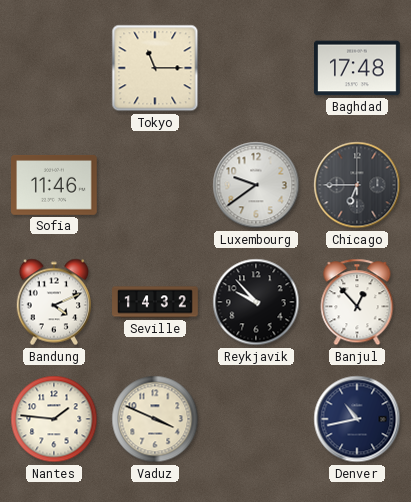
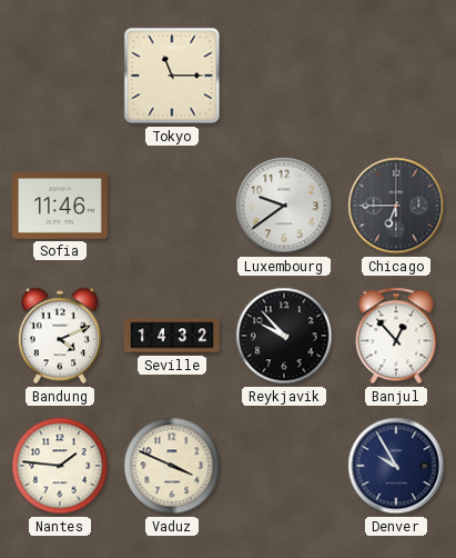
Baghdad: 17:48 -> none
Denver: 10:43 -> 9:55
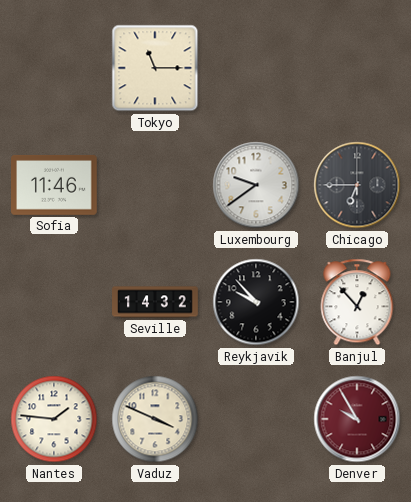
Bandung: 4:11 -> none
Denver dial: navy -> burgundy
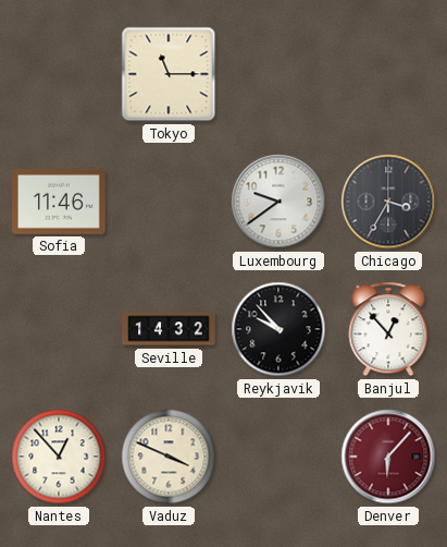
Chicago: 6:45 -> 3:35
Nantes: 1:46 -> 12:53
Denver: 9:55 -> 6:07
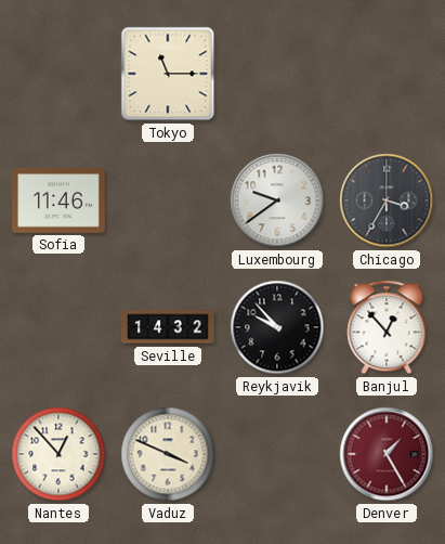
Denver: 6:07 -> 1:25
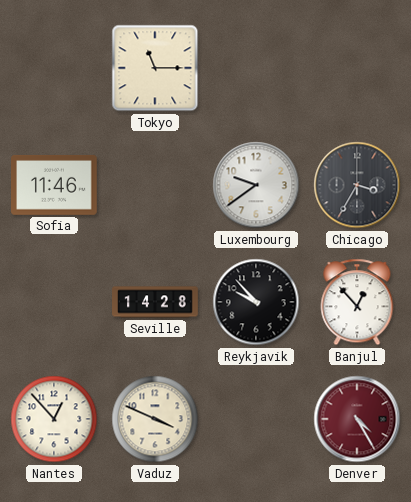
Seville: 14:32 -> 14:28
Denver: 1:25 -> 4:25
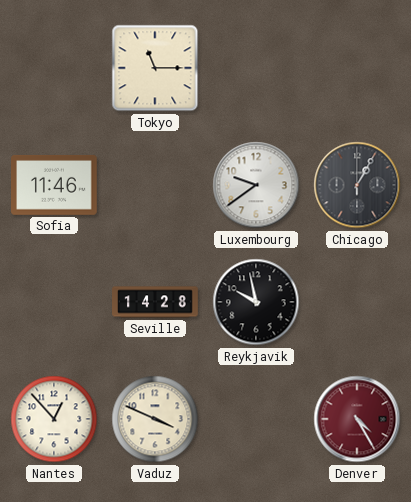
Chicago: 3:35 -> 1:05
Reykjavik: 9:53 -> 9:58
Banjul: 12:53 -> none
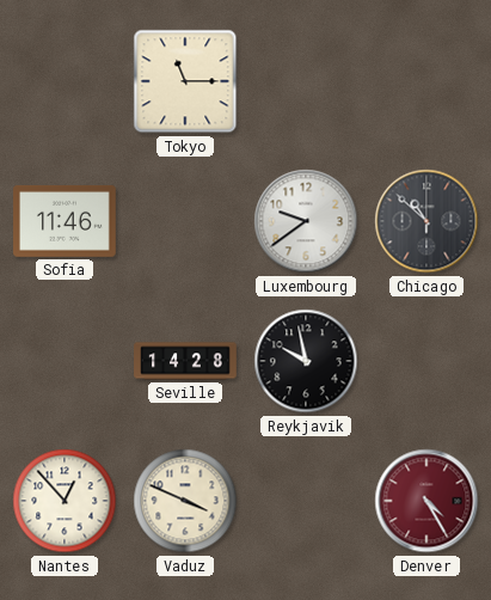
Chicago: 1:05 -> 10:52
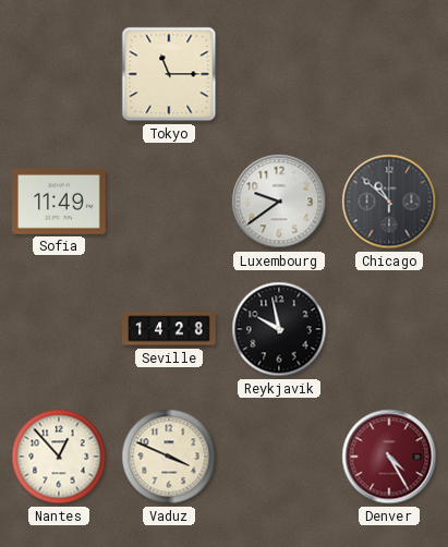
Sofia: 11:46 -> 11:49
